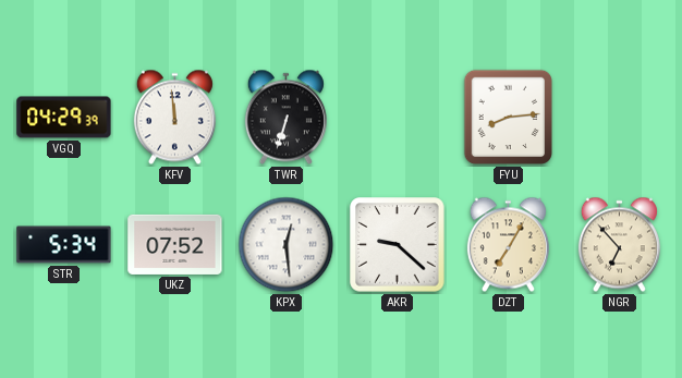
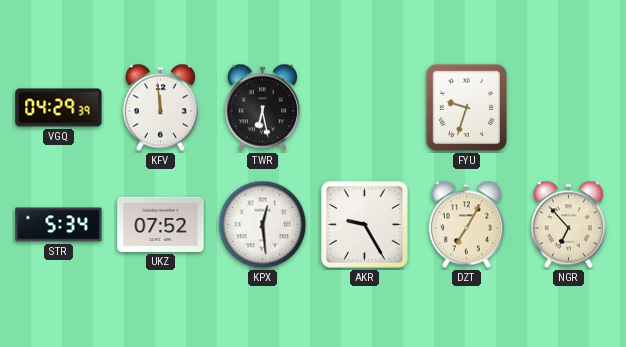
TWR: 6:33 -> 6:28
FYU: 8:14 -> 9:33
AKR: 9:22 -> 9:25
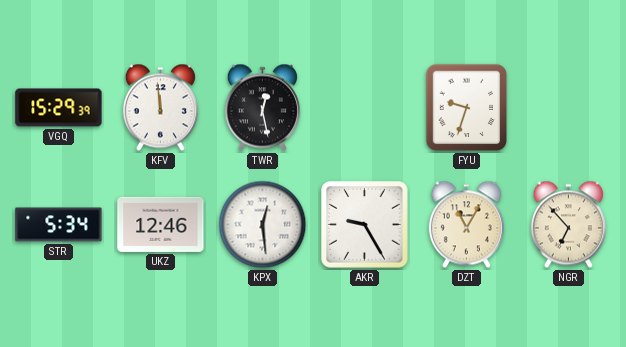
VGQ: 04:29 -> 15:29
TWR: 6:28 -> 12:28
UKZ: 07:52 -> 12:46
DZT: 7:05 -> 11:05
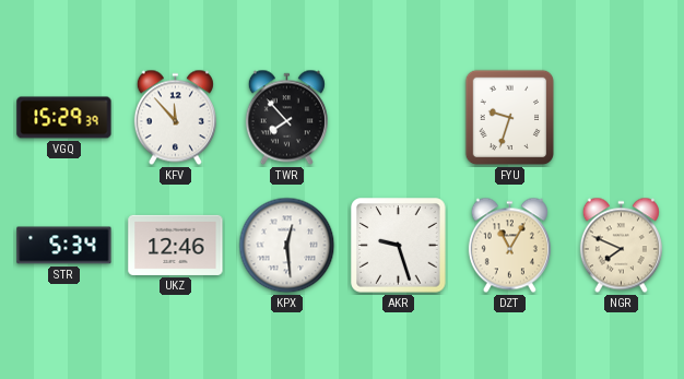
KFV: 11:59 -> 11:53
TWR: 12:28 -> 7:53
AKR: 9:25 -> 9:27
NGR: 6:53 -> 7:49
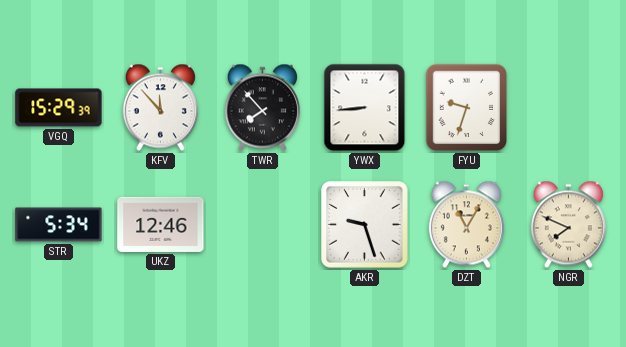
YWX: none -> 8:44
KPX: 12:29 -> none
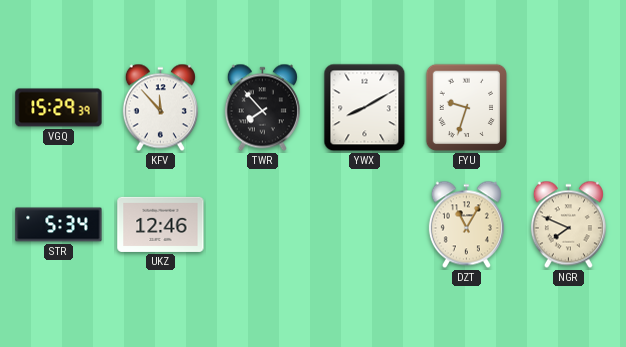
YWX: 8:44 -> 8:10
AKR: 9:27 -> none
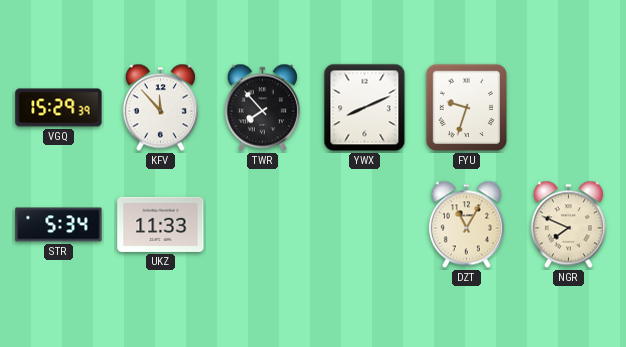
YWX: 8:10 -> 8:11
UKZ: 12:46 -> 11:33
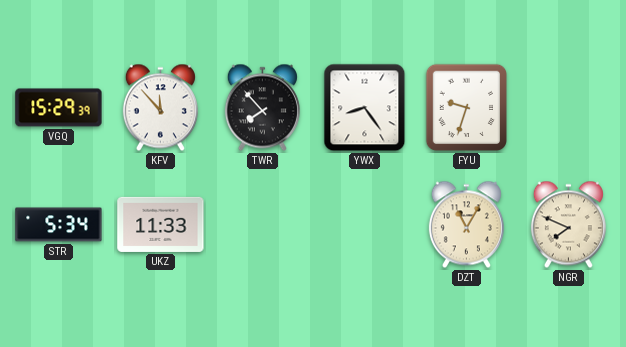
YWX: 8:11 -> 8:24
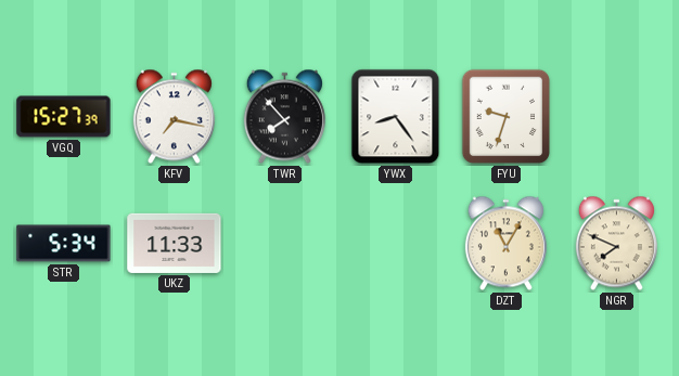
VGQ: 15:29 -> 15:27
KFV: 11:53 -> 7:17
